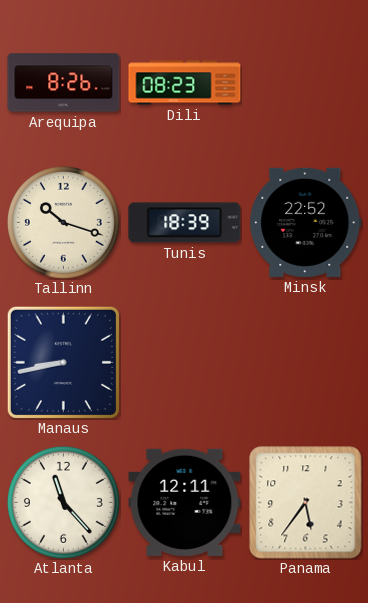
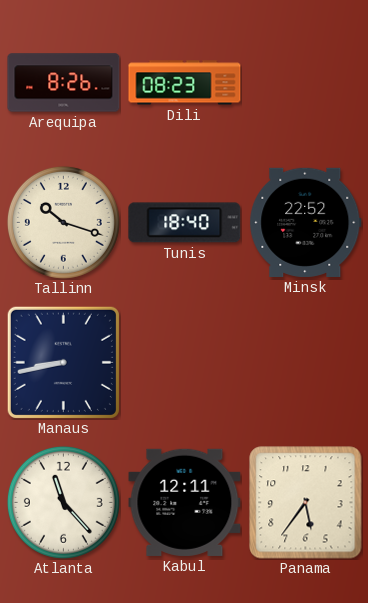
Tunis: 18:39 -> 18:40
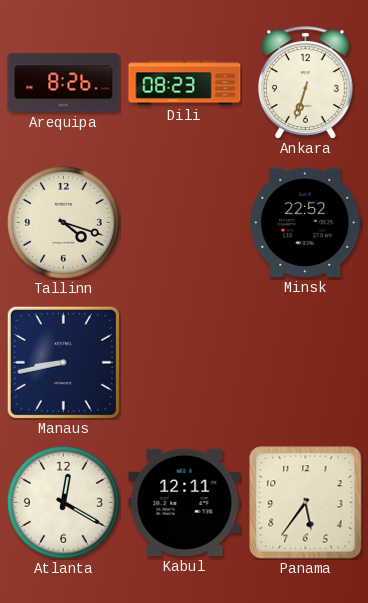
Ankara: none -> 6:33
Tallinn: 10:18 -> 4:18
Tunis: 18:40 -> none
Atlanta: 11:23 -> 12:20
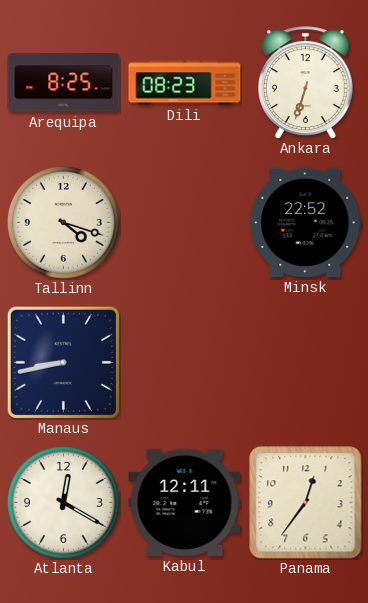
Arequipa: 8:26 -> 8:25
Panama: 5:36 -> 12:36
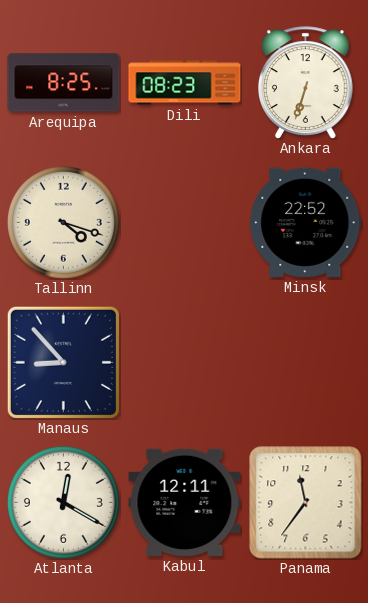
Manaus: 8:43 -> 8:53
Panama: 12:36 -> 11:36
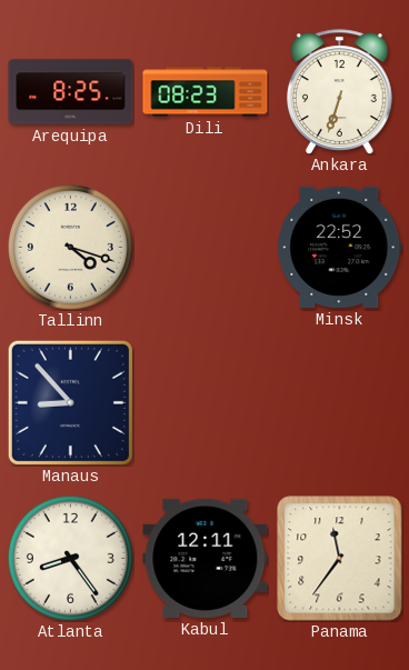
Atlanta: 12:20 -> 8:24
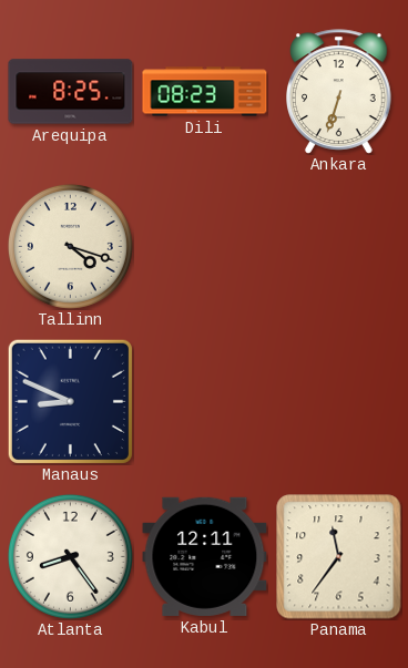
Minsk: 22:52 -> none
Manaus: 8:53 -> 8:49
